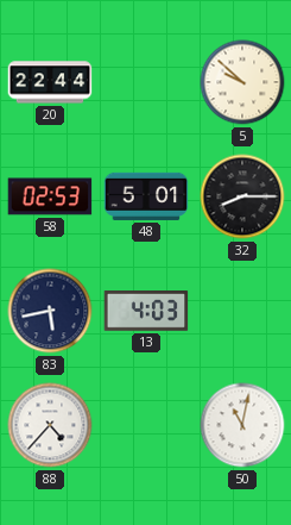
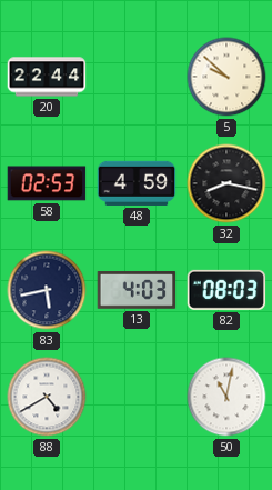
48: 5:01 -> 4:59
32: 8:15 -> 8:17
82: none -> 08:03
88: 4:37 -> 4:40
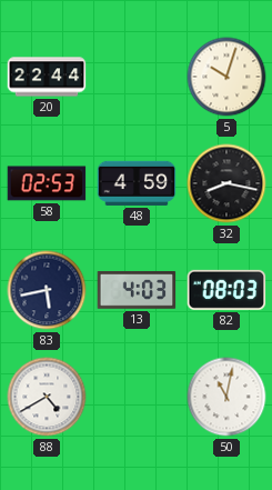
5: 9:52 -> 10:03
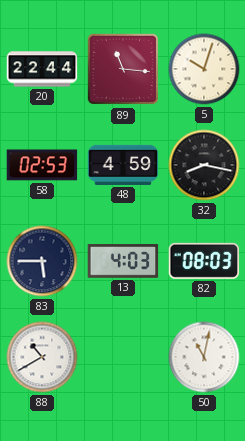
89: none -> 11:16
83: 5:43 -> 5:45
88: 4:40 -> 10:40
